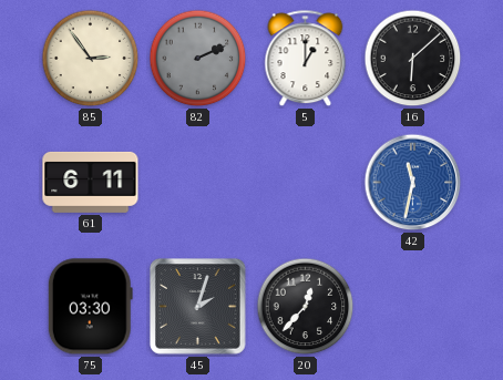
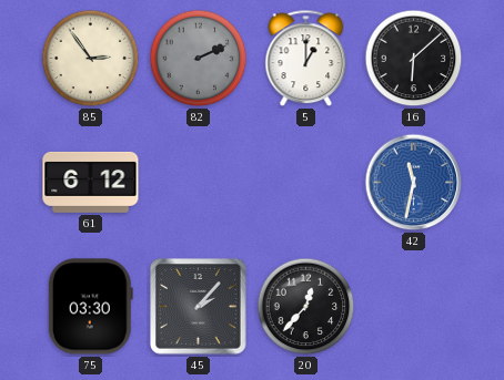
61: 6:11 -> 6:12
45: 2:03 -> 2:07
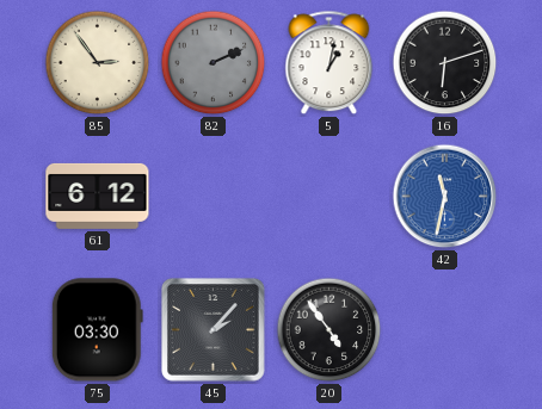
5: 1:00 -> 1:02
16: 6:08 -> 6:12
20: 12:37 -> 4:54
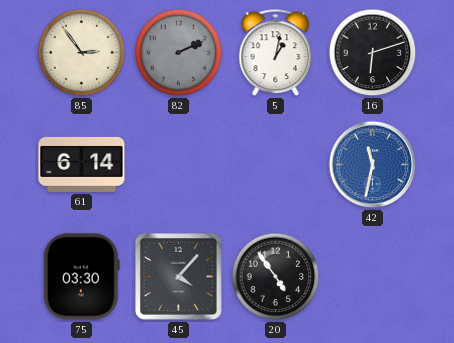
61: 6:12 -> 6:14
45: 2:07 -> 4:07
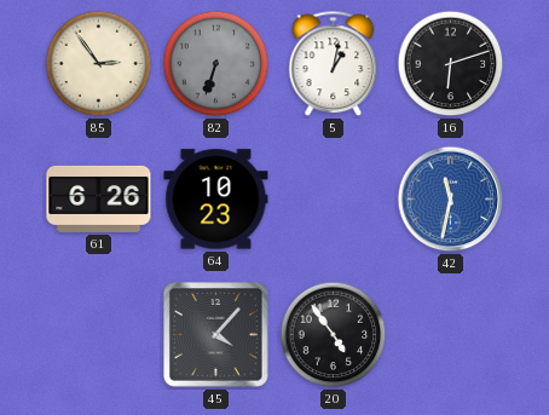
82: 2:11 -> 6:33
61: 6:14 -> 6:26
64: none -> 10:23
75: 03:30 -> none
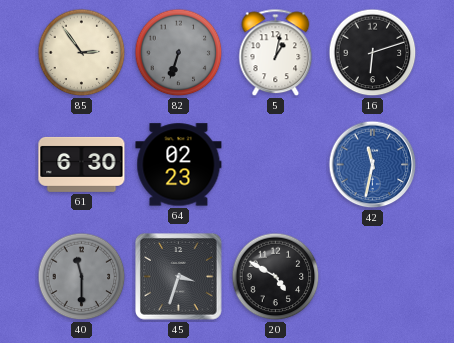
61: 6:26 -> 6:30
64: 10:23 -> 02:23
40: none -> 11:30
45: 4:07 -> 3:33
20: 4:54 -> 4:50
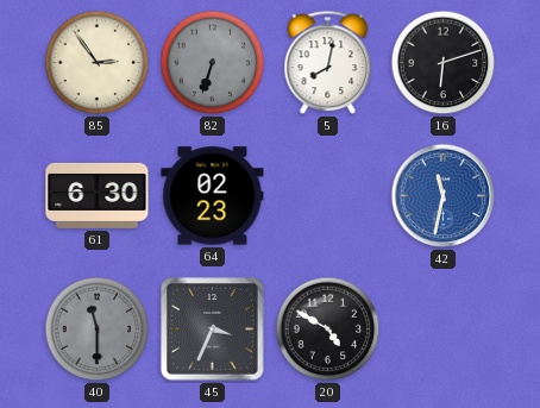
5: 1:02 -> 8:02
45: 3:33 -> 3:34
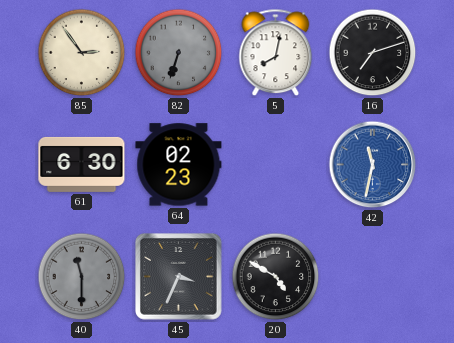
16: 6:12 -> 7:12
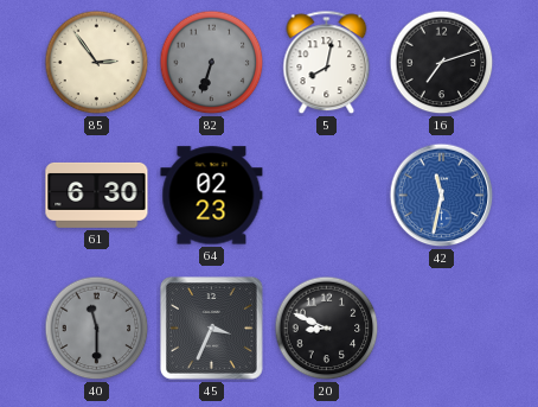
20: 4:50 -> 8:49
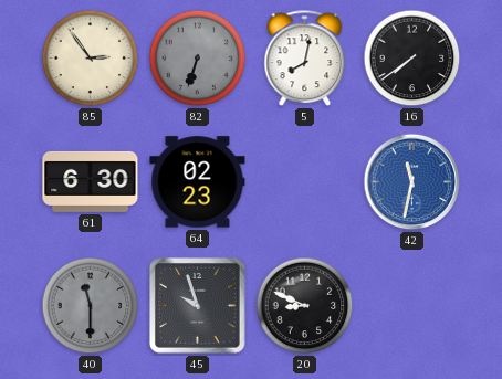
16: 7:12 -> 7:39
45: 3:34 -> 9:57
